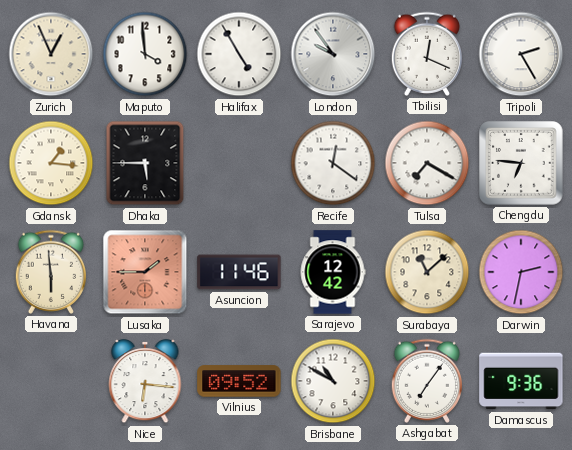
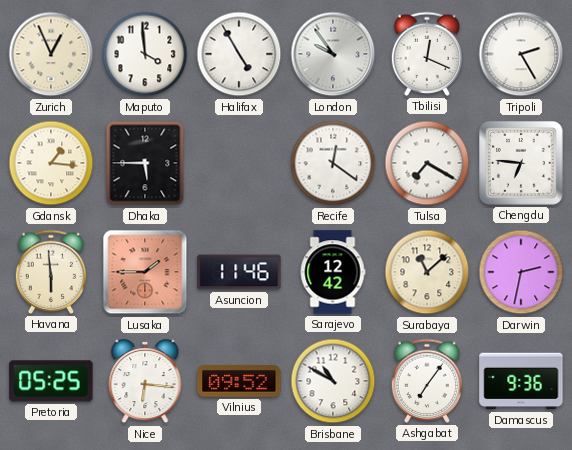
Pretoria: none -> 05:25
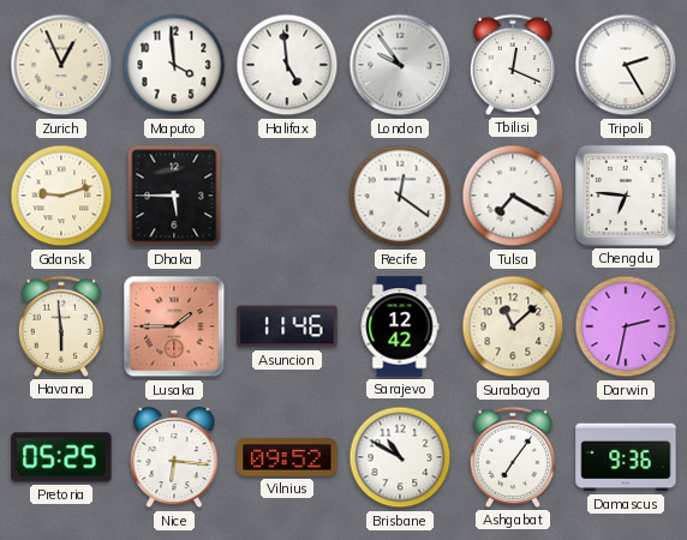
Halifax: 4:55 -> 4:59
Gdansk: 1:16 -> 9:12
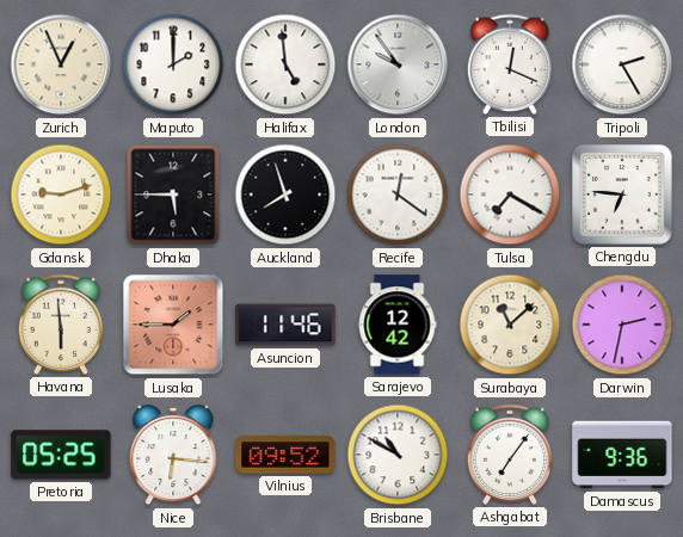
Maputo: 3:59 -> 2:00
Auckland: none -> 7:57
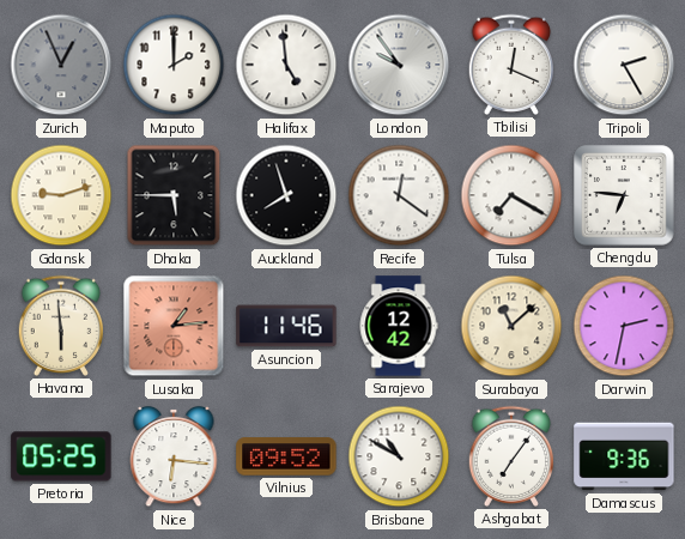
Zurich dial: cream -> grey
Lusaka: 1:45 -> 1:14
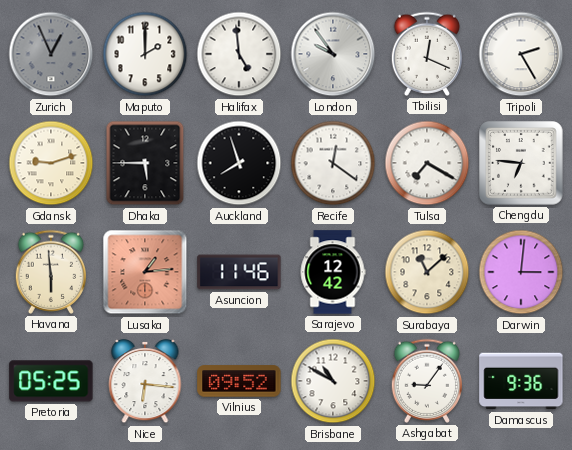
Darwin: 2:32 -> 3:01
Ashgabat: 7:06 -> 9:06
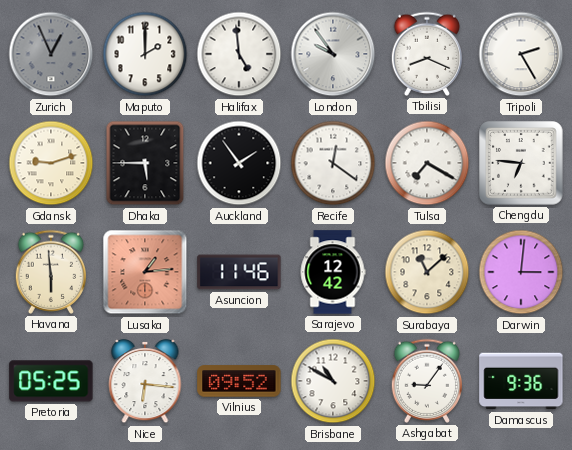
Tbilisi: 12:19 -> 8:19
Auckland: 7:57 -> 1:54
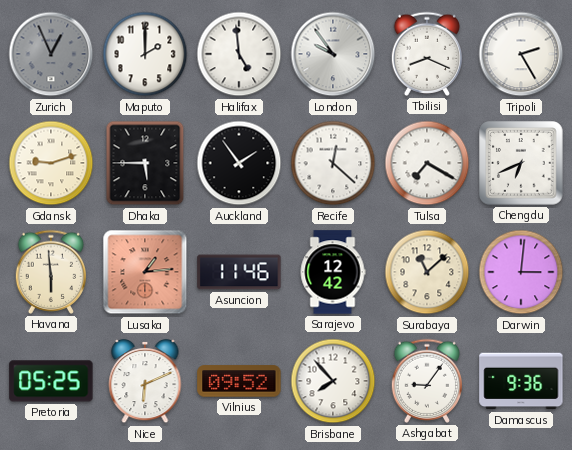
Recife: 12:21 -> 12:22
Chengdu: 6:46 -> 6:41
Nice: 6:16 -> 6:11
Brisbane: 10:50 -> 7:53
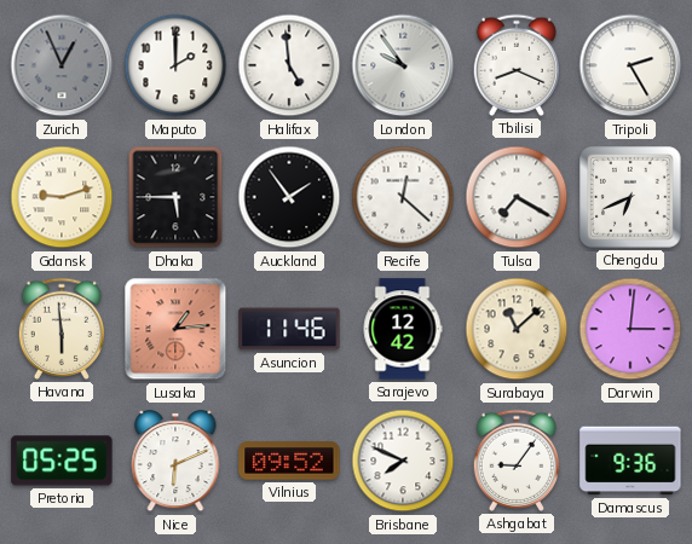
Brisbane: 7:53 -> 7:49
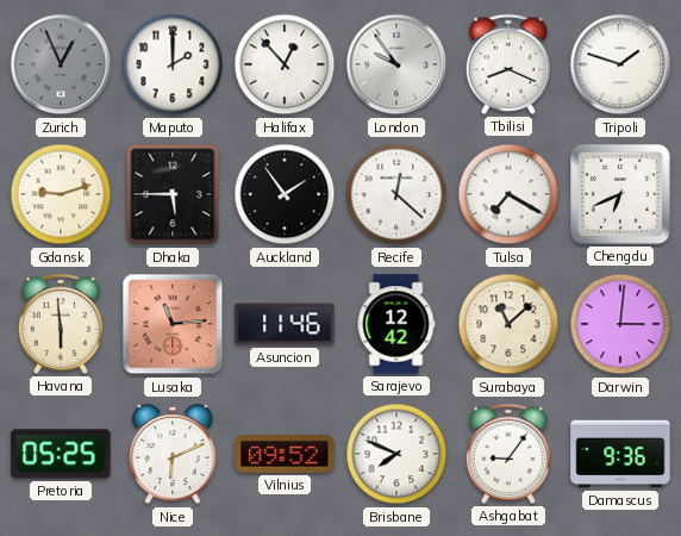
Halifax: 4:59 -> 12:53
Tripoli: 2:25 -> 1:48
Lusaka: 1:14 -> 11:14
